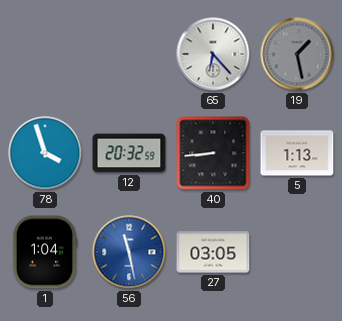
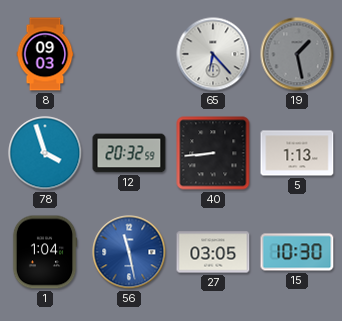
8: none -> 09:03
15: none -> 10:30
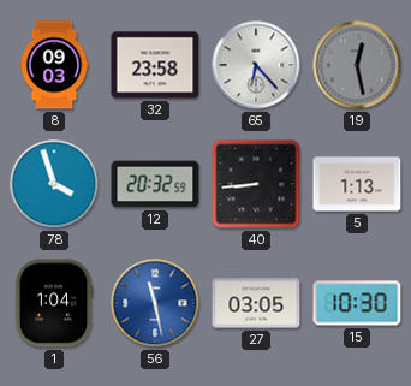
32: none -> 23:58
19: 1:28 -> 12:28
